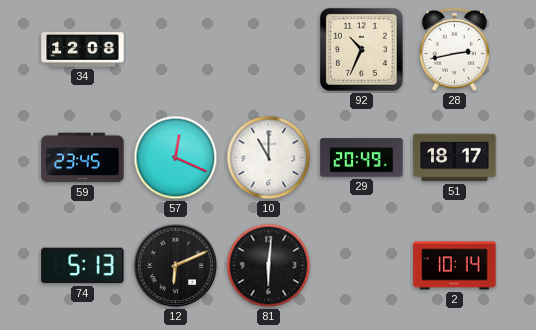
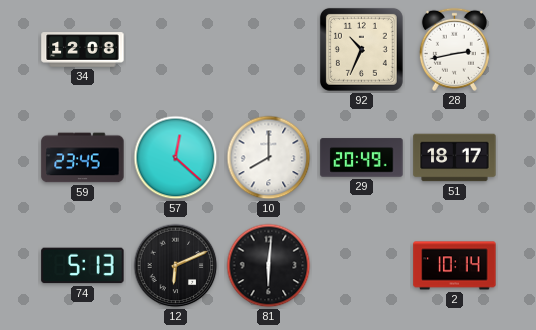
57: 12:19 -> 12:22
10: 11:00 -> 8:00
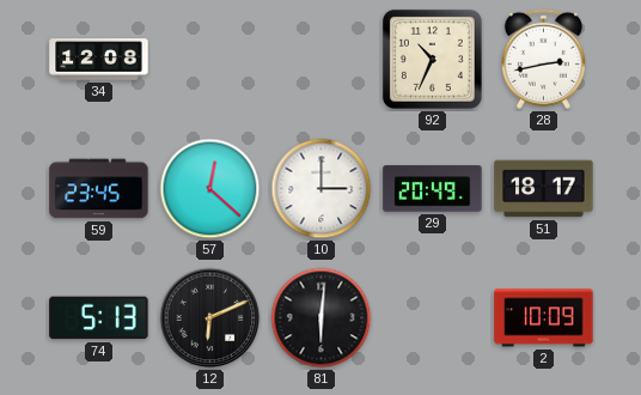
10: 8:00 -> 3:00
2: 10:14 -> 10:09
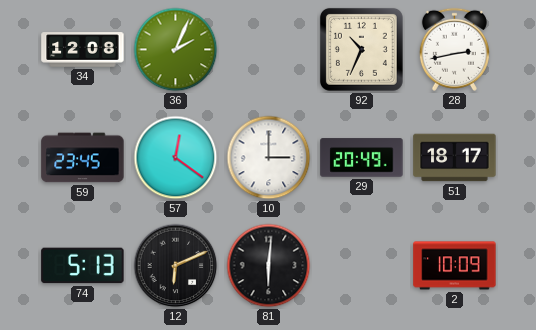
36: none -> 2:04
57: 12:22 -> 12:21
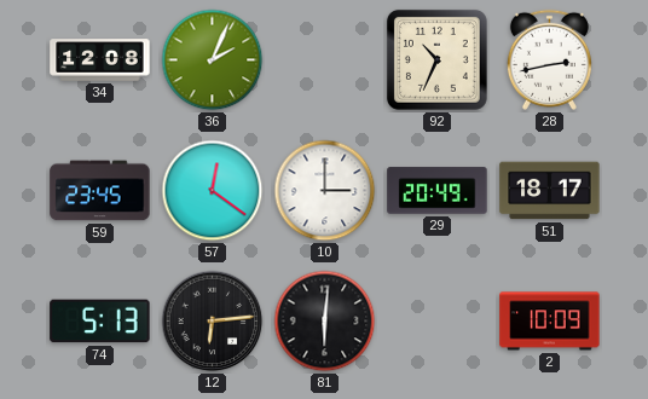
12: 6:11 -> 6:14
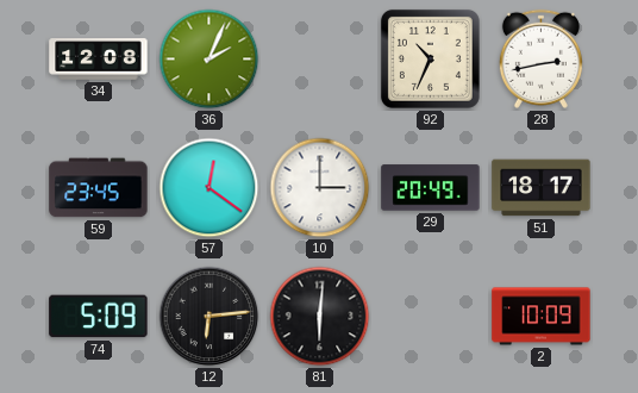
74: 5:13 -> 5:09
